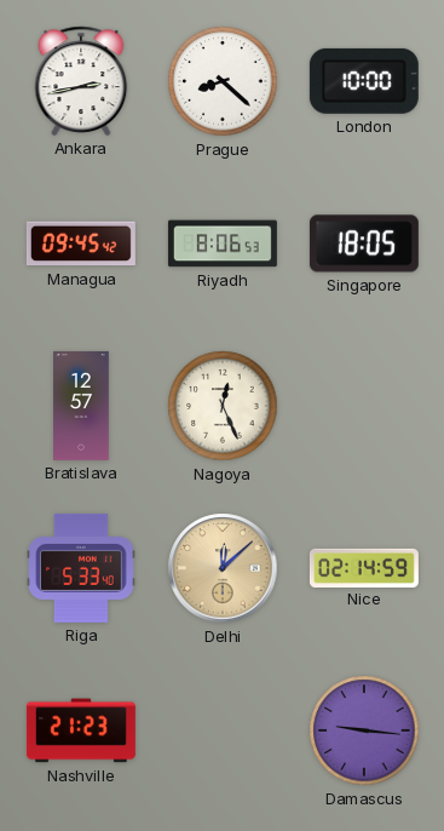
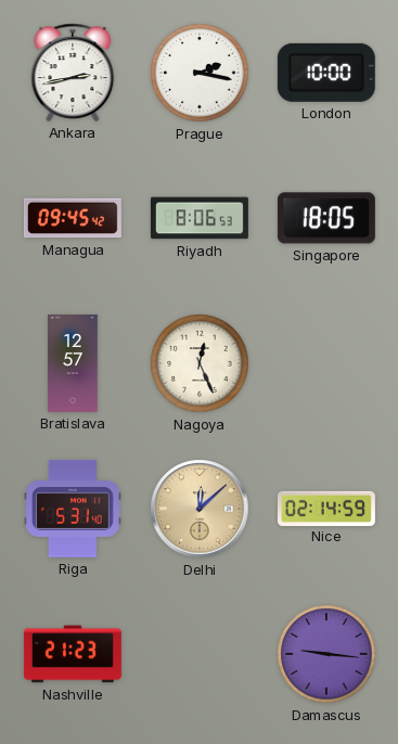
Prague: 8:22 -> 2:17
Riga: 5:33 -> 5:31
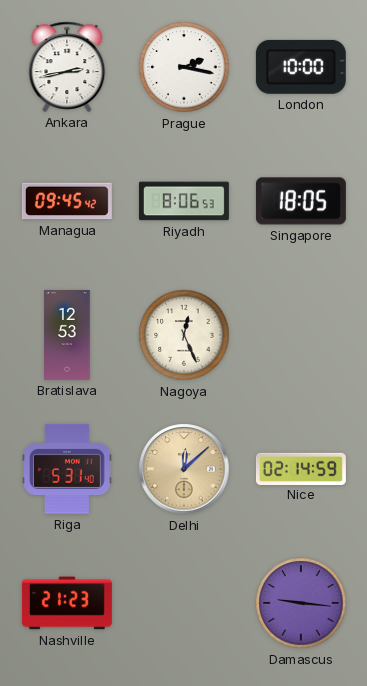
Bratislava: 12:57 -> 12:53
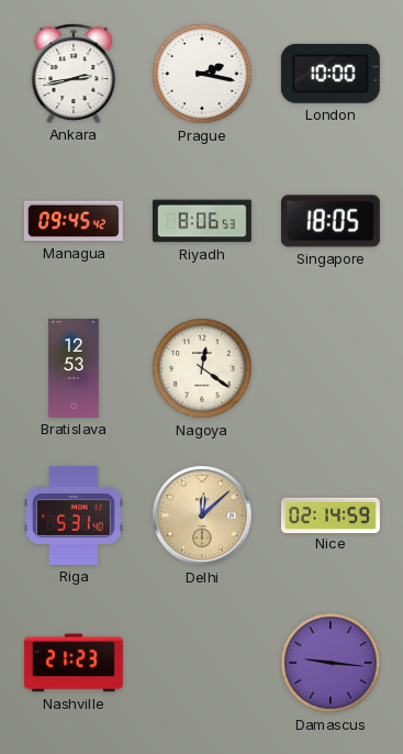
Nagoya: 12:26 -> 12:21
